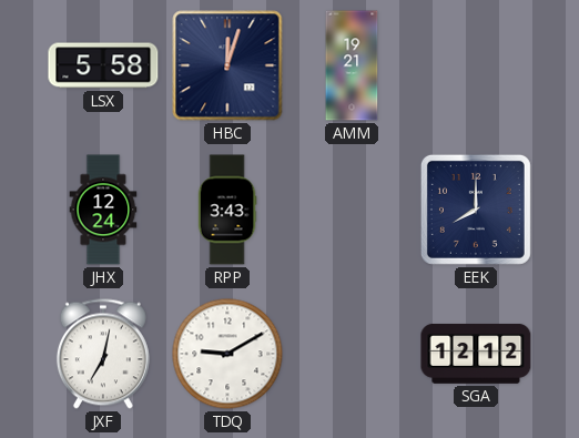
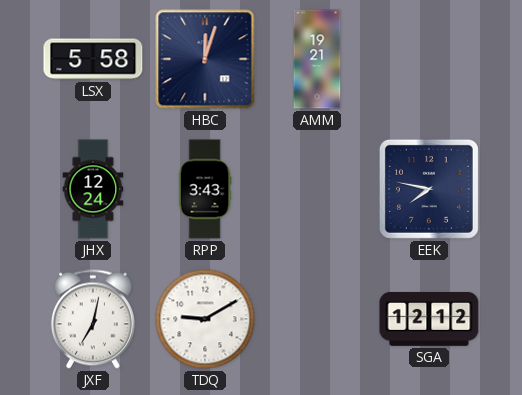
EEK: 8:00 -> 7:47
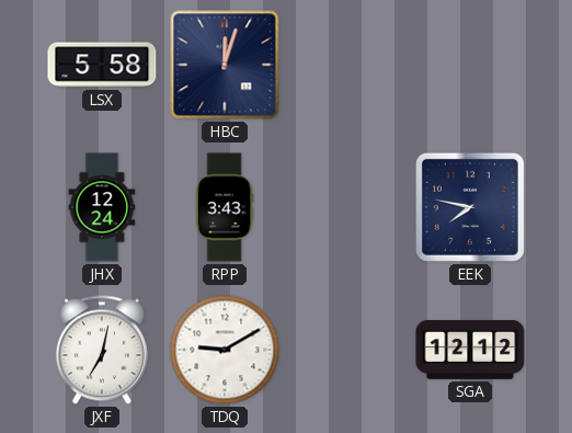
AMM: 19:21 -> none
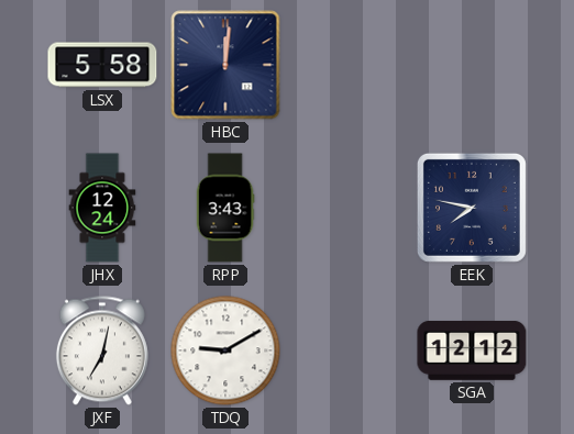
HBC: 12:03 -> 12:01
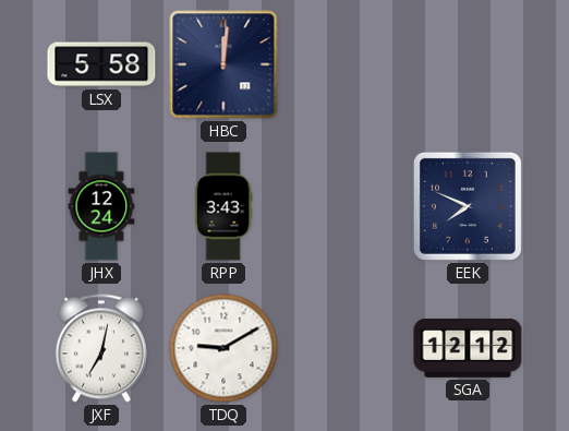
EEK: 7:47 -> 7:49
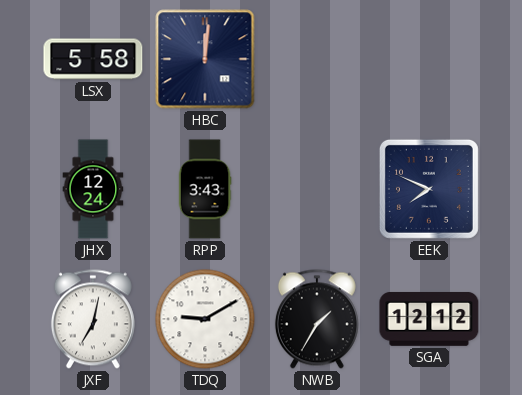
NWB: none -> 1:35
